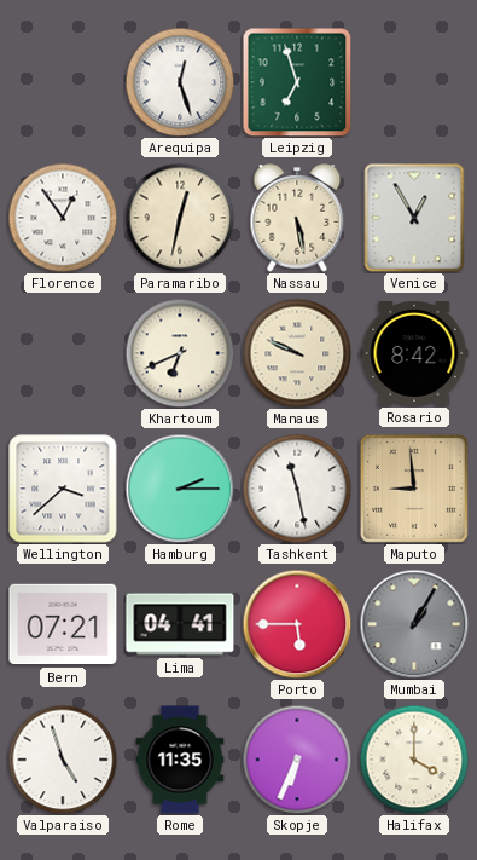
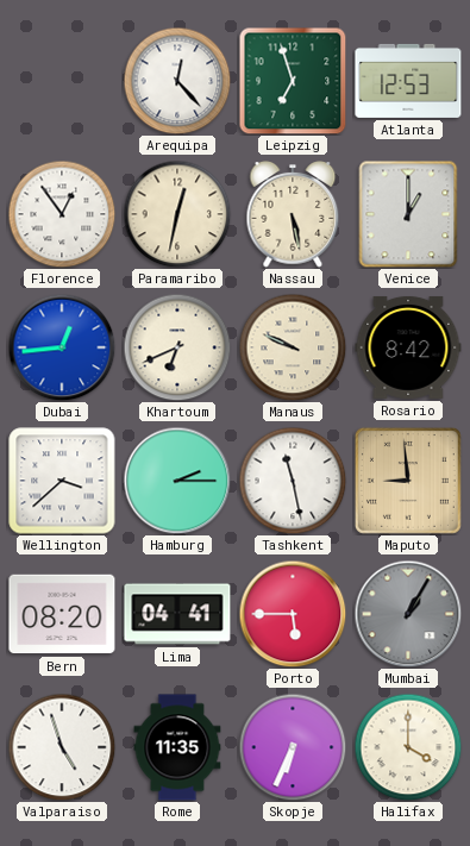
Arequipa: 12:27 -> 12:23
Atlanta: none -> 12:53
Venice: 12:55 -> 1:00
Dubai: none -> 12:44
Bern: 07:21 -> 08:20
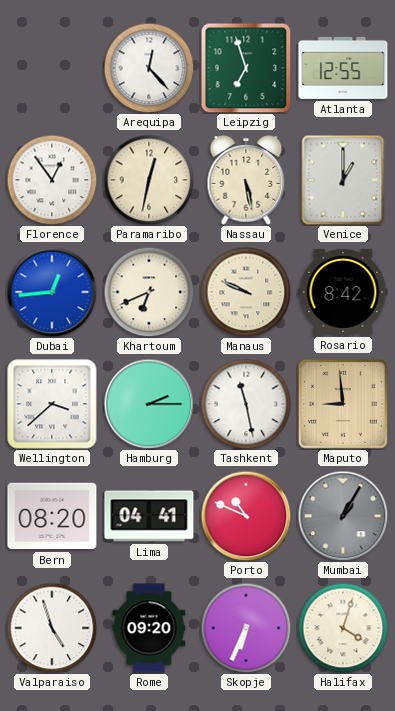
Atlanta: 12:53 -> 12:55
Porto: 5:45 -> 10:49
Rome: 11:35 -> 09:20
Halifax: 4:00 -> 4:03
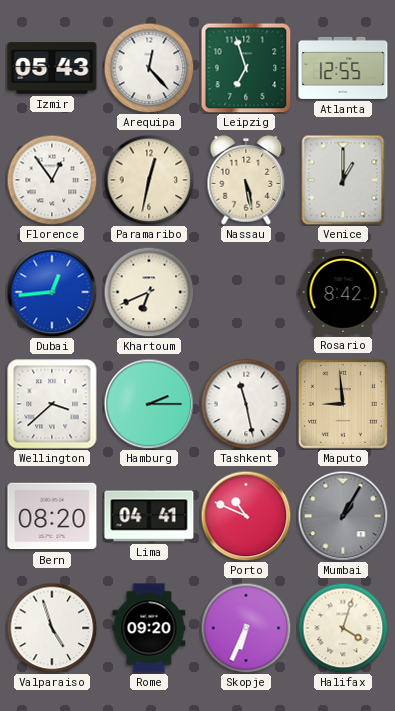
Izmir: none -> 05:43
Manaus: 9:49 -> none
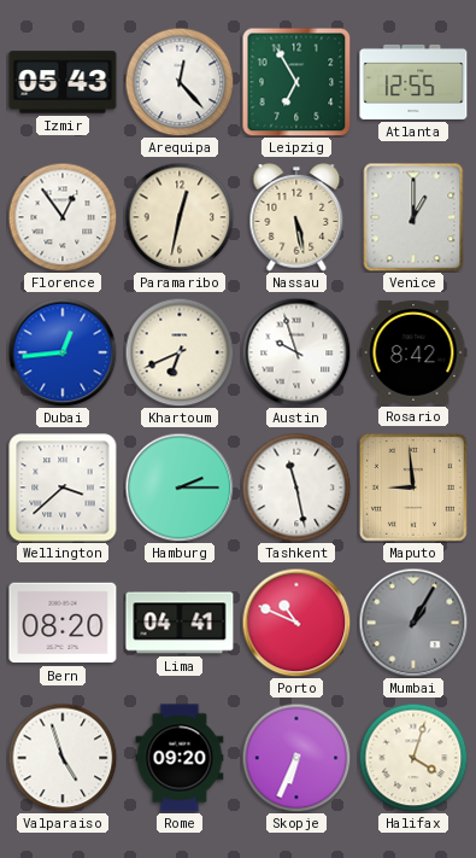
Leipzig: 6:57 -> 6:55
Austin: none -> 9:57
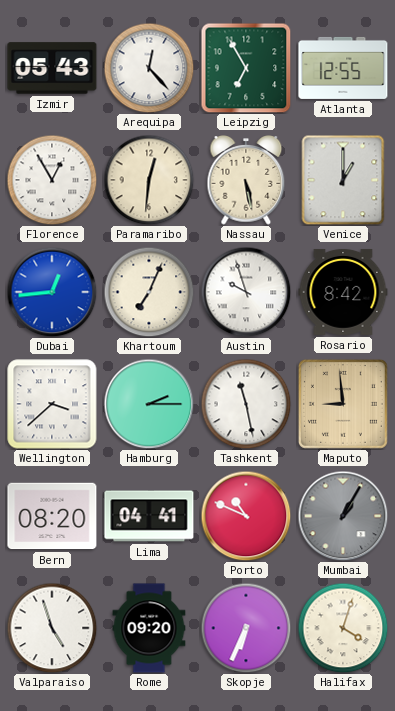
Florence: 12:54 -> 12:55
Paramaribo: 12:32 -> 12:31
Khartoum: 6:41 -> 7:04
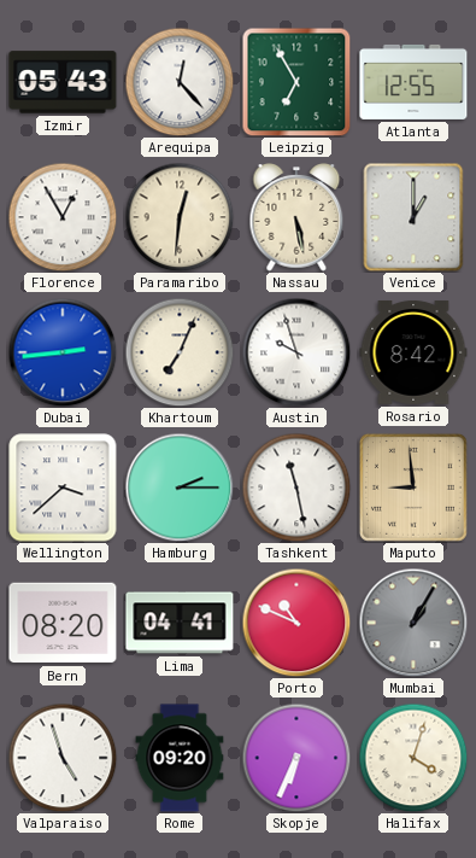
Dubai: 12:44 -> 2:44
